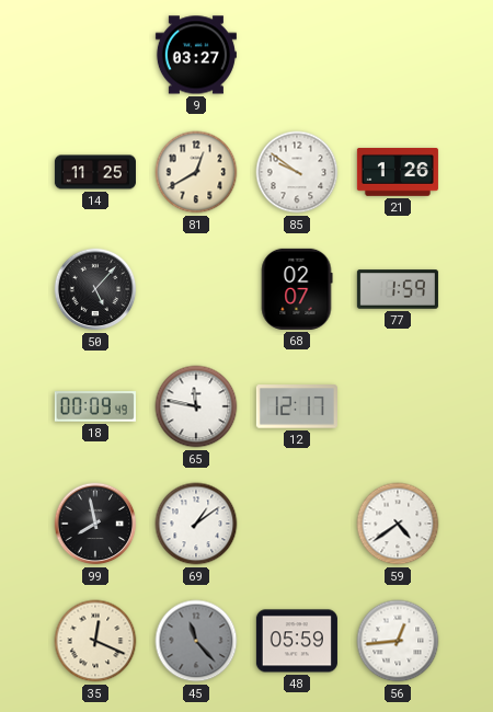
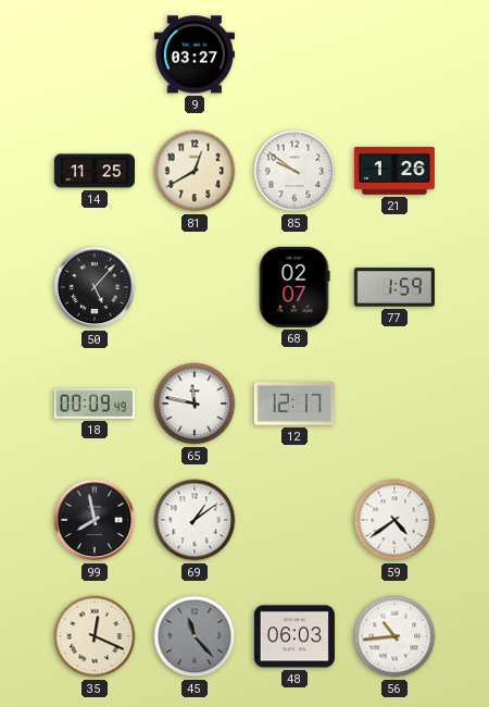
48: 05:59 -> 06:03
56: 12:44 -> 10:44
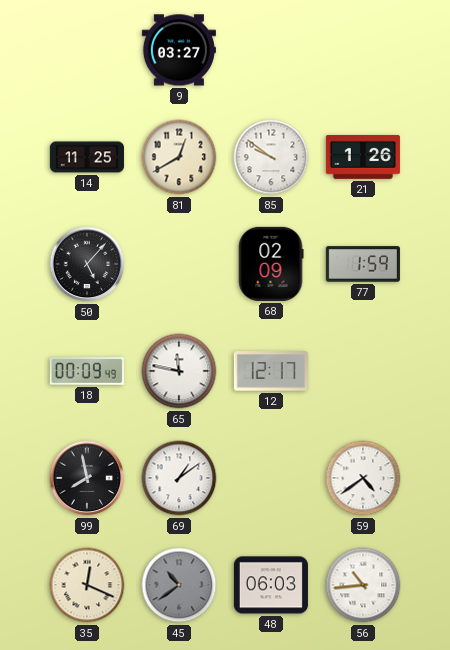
68: 02:07 -> 02:09
45: 11:23 -> 10:39
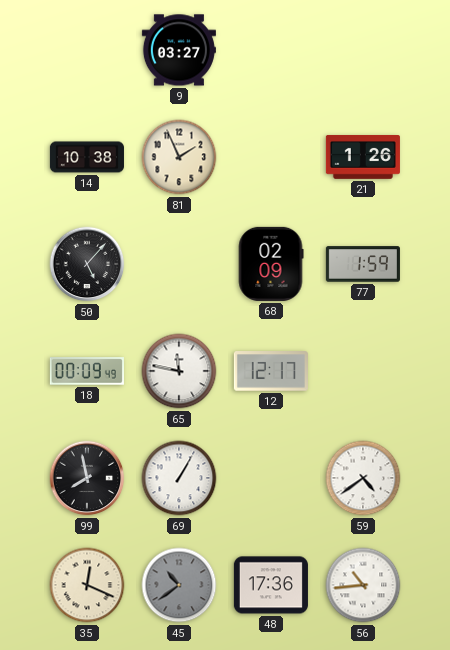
14: 11:25 -> 10:38
81: 12:40 -> 1:56
85: 9:51 -> none
69: 1:09 -> 1:05
48: 06:03 -> 17:36
